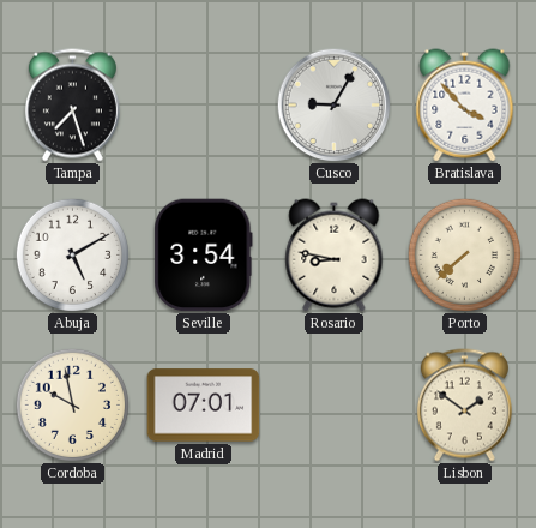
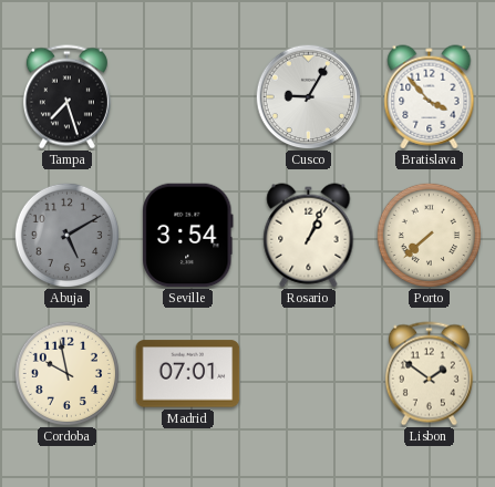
Abuja dial: white -> grey
Rosario: 8:47 -> 1:04
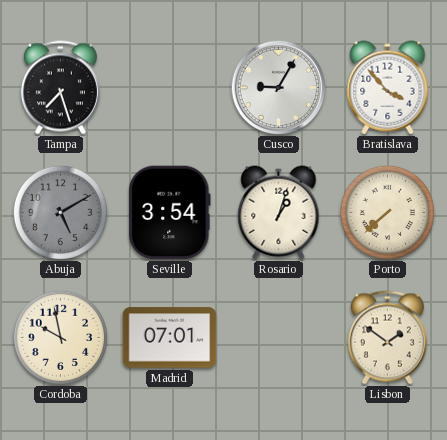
Rosario: 1:04 -> 1:03
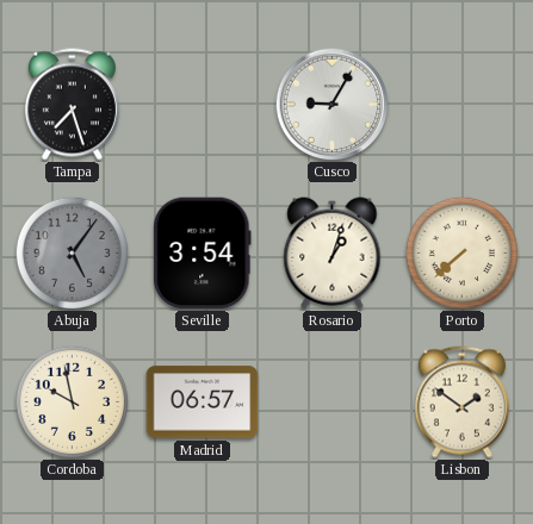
Bratislava: 3:53 -> none
Abuja: 5:10 -> 5:06
Madrid: 07:01 -> 06:57
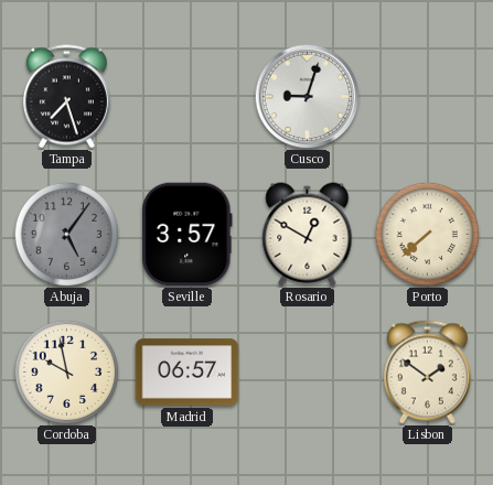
Cusco: 9:05 -> 9:03
Seville: 3:54 -> 3:57
Rosario: 1:03 -> 12:50
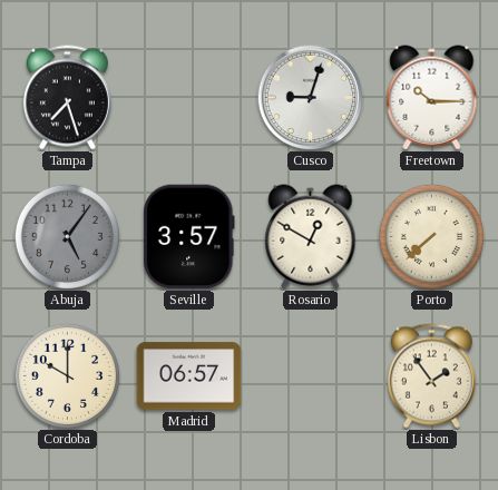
Freetown: none -> 10:15
Cordoba: 9:58 -> 10:00
Lisbon: 1:51 -> 1:54
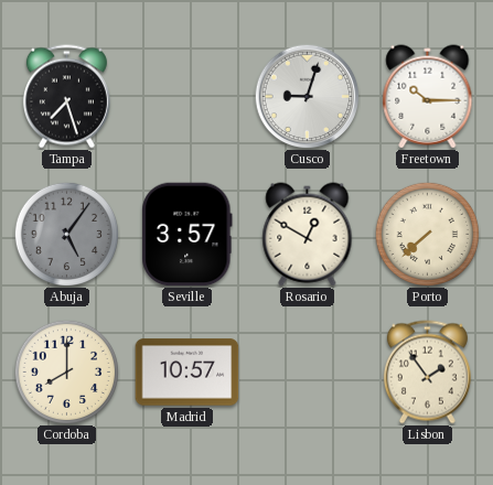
Cordoba: 10:00 -> 8:00
Madrid: 06:57 -> 10:57
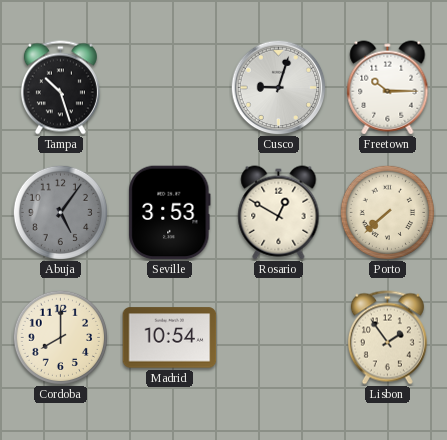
Tampa: 7:27 -> 10:27
Seville: 3:57 -> 3:53
Madrid: 10:57 -> 10:54
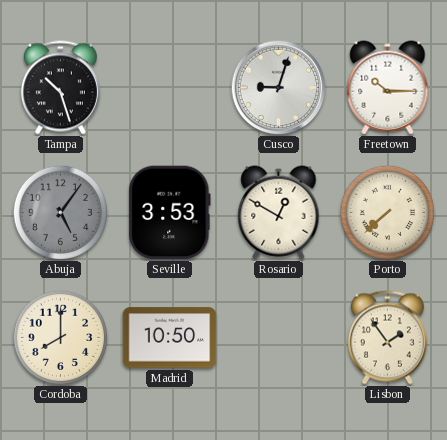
Madrid: 10:54 -> 10:50
